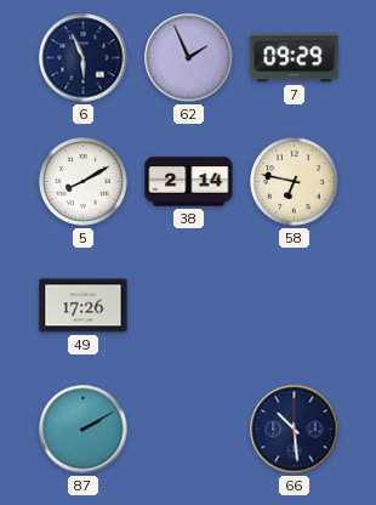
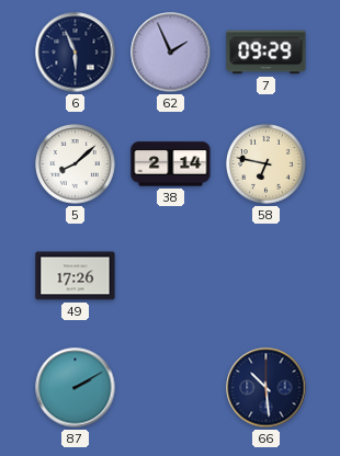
5: 8:10 -> 8:08
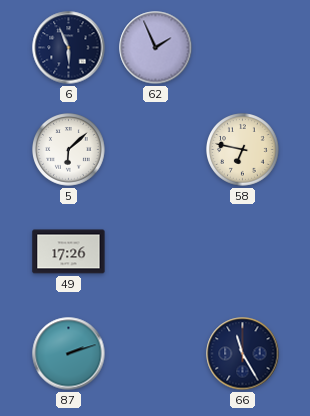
7: 09:29 -> none
5: 8:08 -> 6:08
38: 2:14 -> none
87: 2:10 -> 2:12
66: 10:29 -> 11:25
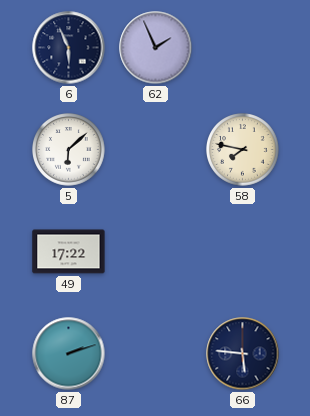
58: 6:47 -> 7:47
49: 17:26 -> 17:22
66: 11:25 -> 5:46
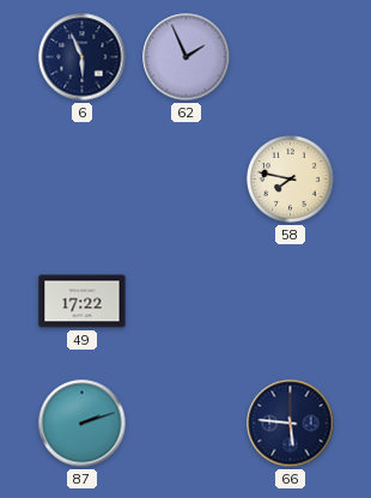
5: 6:08 -> none
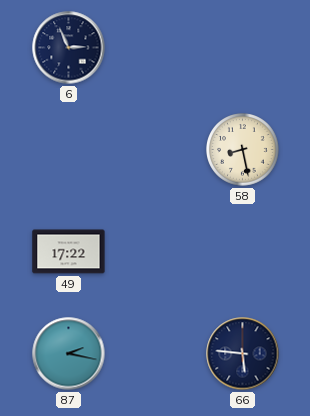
6: 5:56 -> 2:56
62: 1:56 -> none
58: 7:47 -> 8:28
87: 2:12 -> 2:17
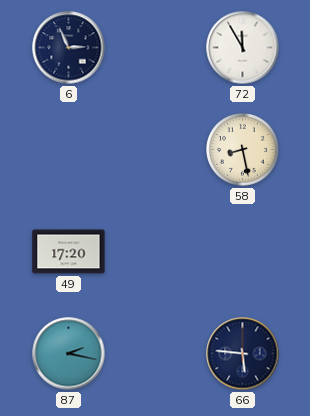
72: none -> 11:55
49: 17:22 -> 17:20
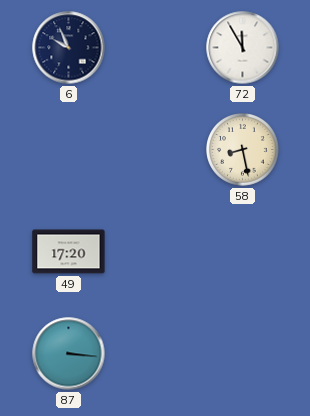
6: 2:56 -> 9:56
87: 2:17 -> 3:16
66: 5:46 -> none
